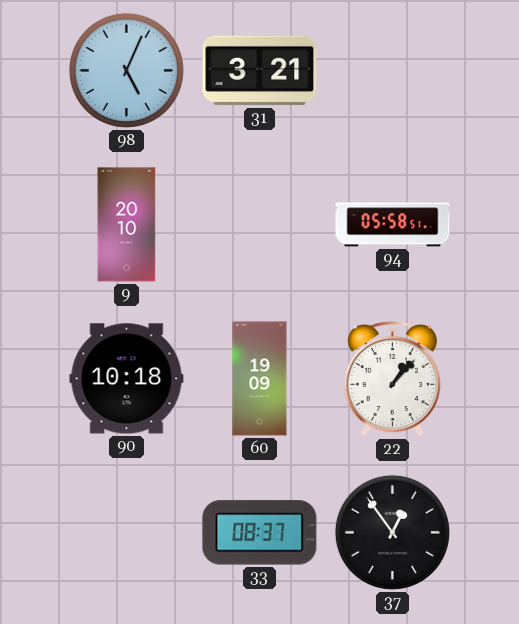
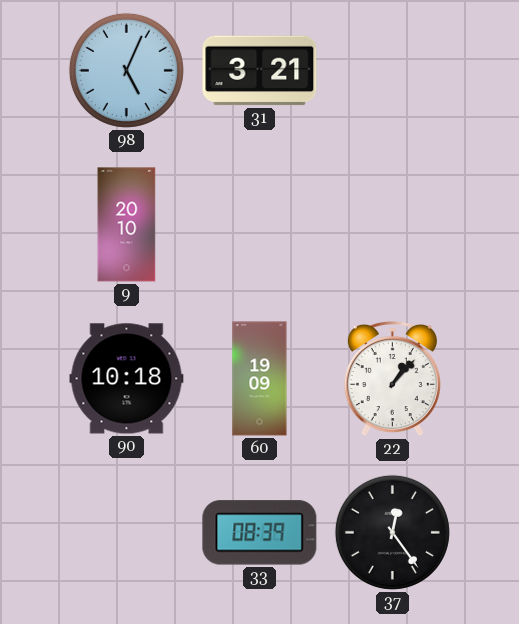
94: 05:58 -> none
33: 08:37 -> 08:39
37: 12:54 -> 12:24
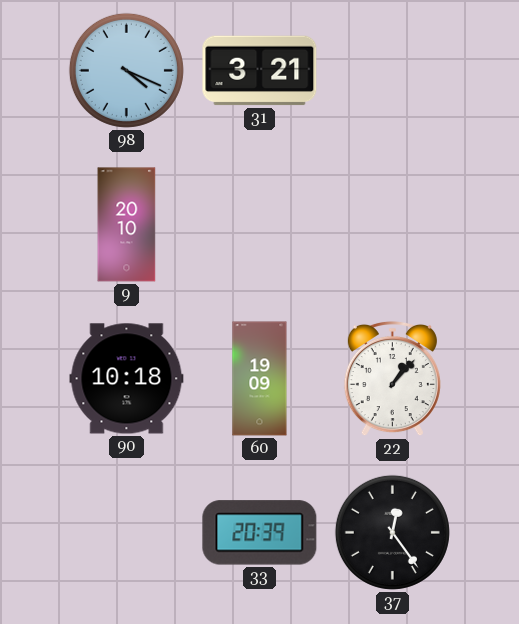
98: 5:04 -> 4:19
33: 08:39 -> 20:39
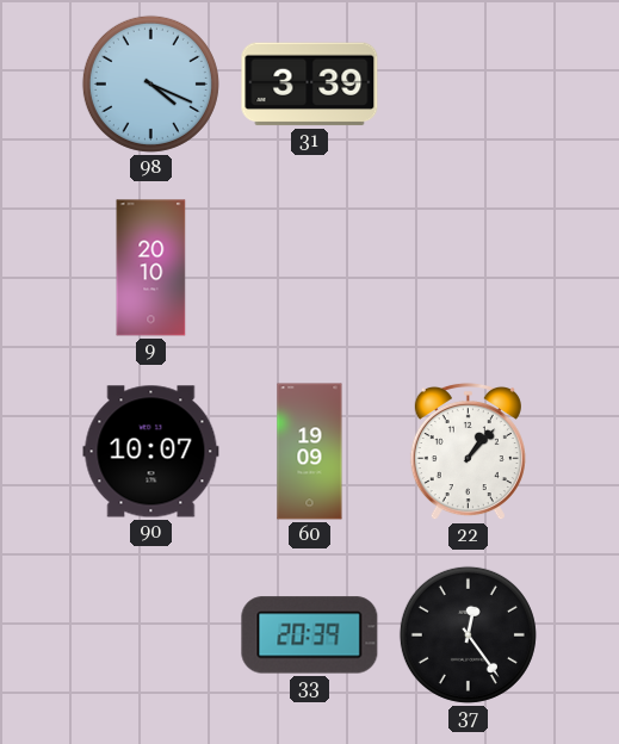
31: 3:21 -> 3:39
90: 10:18 -> 10:07
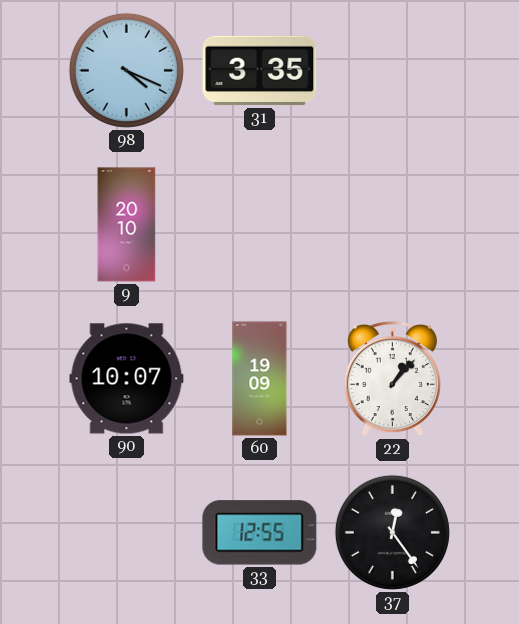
31: 3:39 -> 3:35
33: 20:39 -> 12:55
